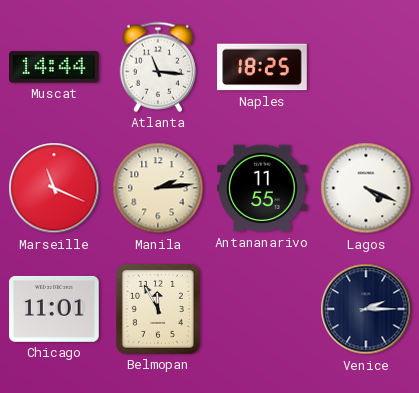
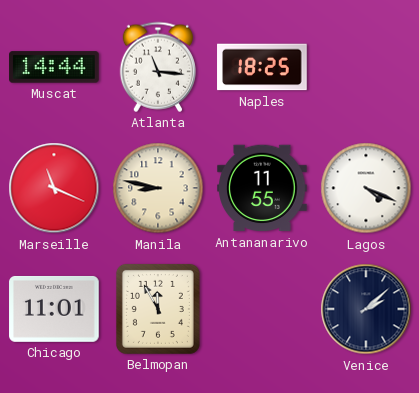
Manila: 2:14 -> 8:47
Venice: 2:15 -> 2:08
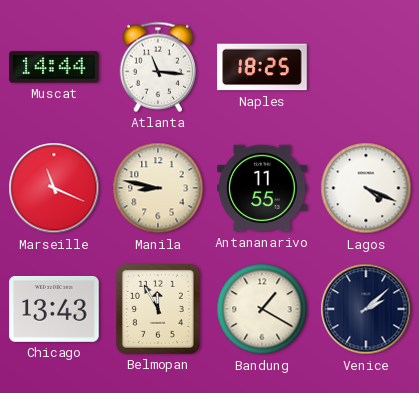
Chicago: 11:01 -> 13:43
Bandung: none -> 1:20
